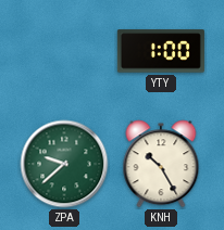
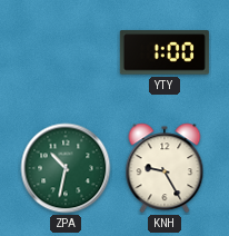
ZPA: 9:38 -> 10:32
KNH: 10:25 -> 9:25
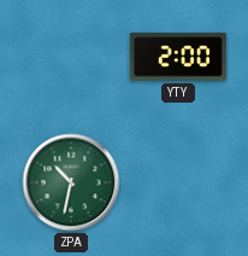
YTY: 1:00 -> 2:00
KNH: 9:25 -> none
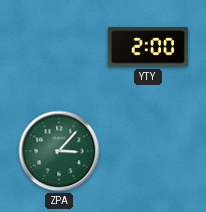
ZPA: 10:32 -> 3:07
